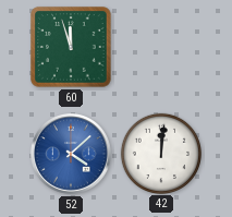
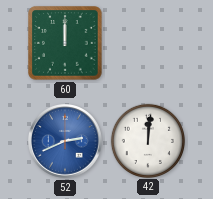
60: 11:57 -> 12:00
52: 4:08 -> 2:41
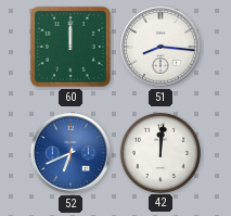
51: none -> 8:16
52: 2:41 -> 6:41
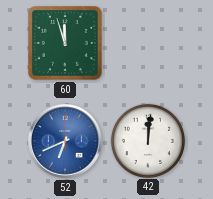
60: 12:00 -> 11:57
51: 8:16 -> none
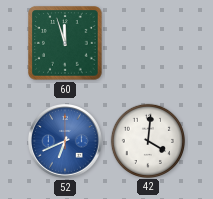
42: 12:01 -> 4:01
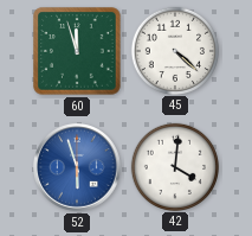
45: none -> 4:22
52: 6:41 -> 5:57
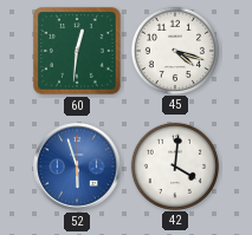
60: 11:57 -> 12:31
45: 4:22 -> 4:18
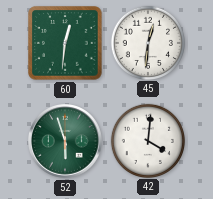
45: 4:18 -> 12:31
52 dial: blue -> green
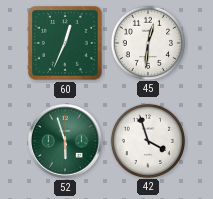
60: 12:31 -> 12:34
42: 4:01 -> 3:57
